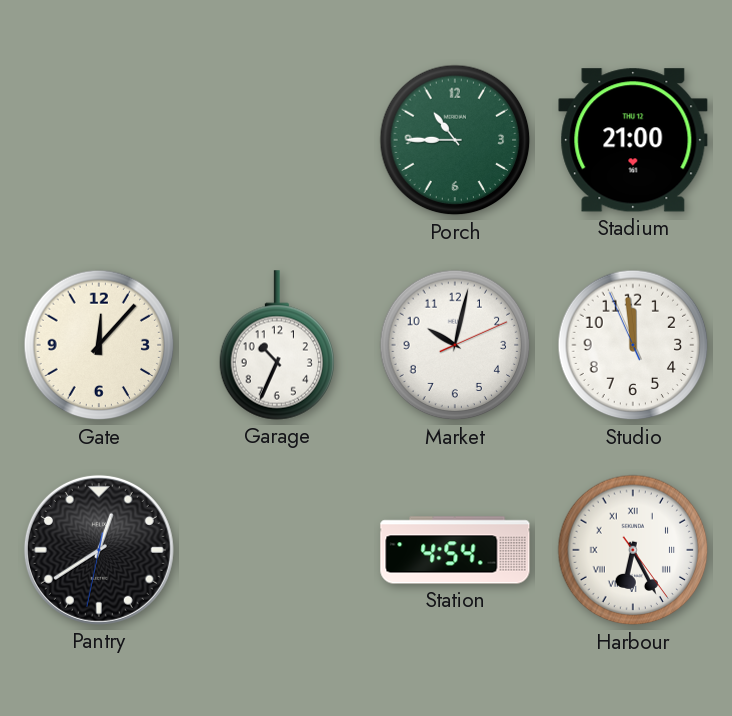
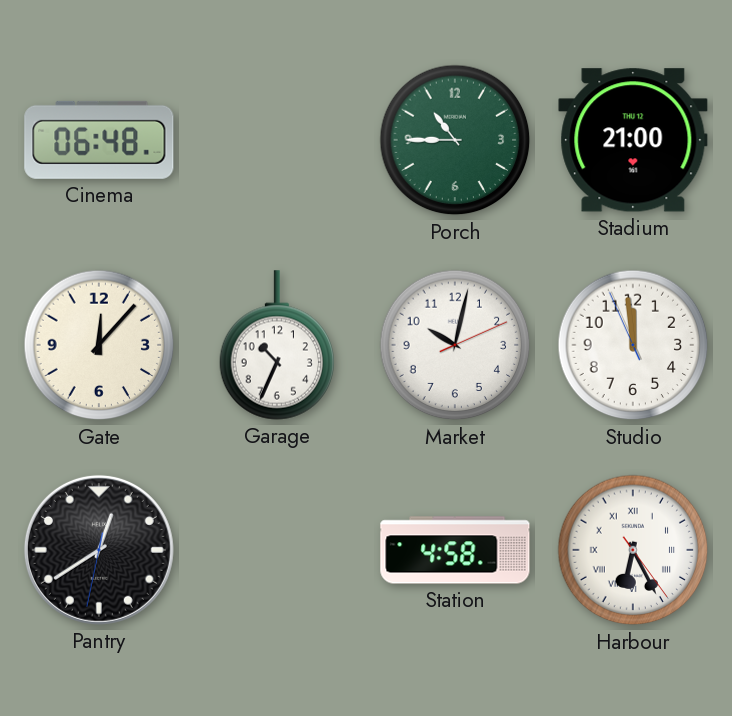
Cinema: none -> 06:48
Station: 4:54 -> 4:58
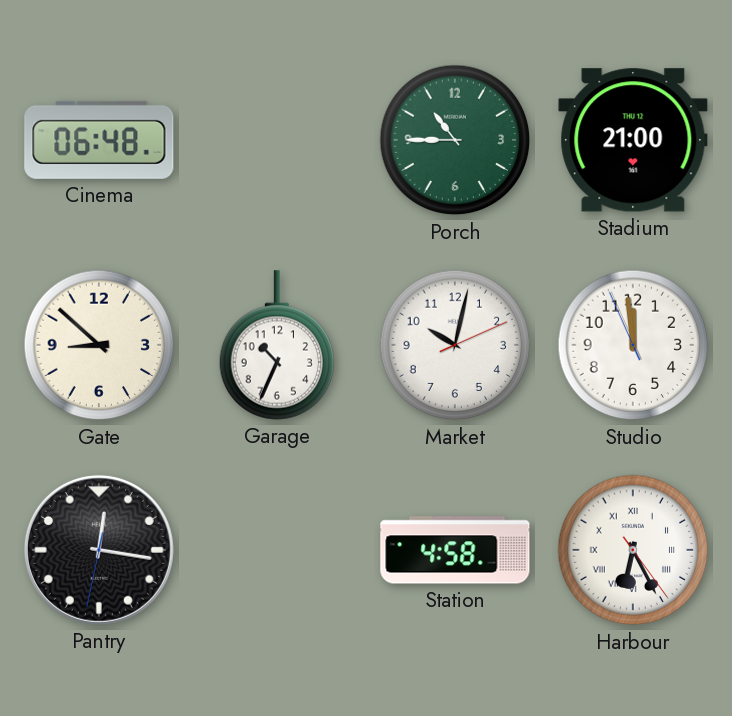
Gate: 12:07 -> 8:52
Pantry: 12:39 -> 12:16
